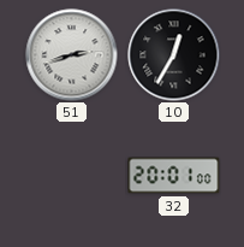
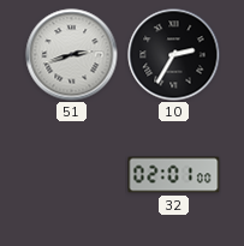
10: 12:35 -> 2:35
32: 20:01 -> 02:01
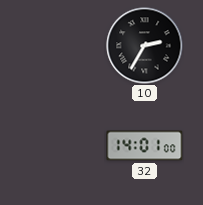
51: 2:42 -> none
32: 02:01 -> 14:01
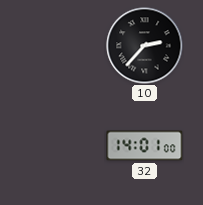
10: 2:35 -> 2:37
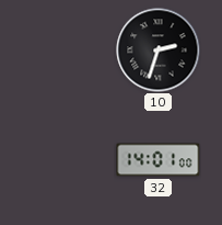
10: 2:37 -> 2:33
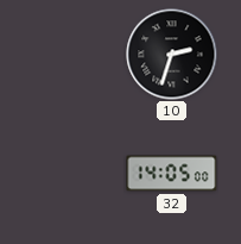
32: 14:01 -> 14:05
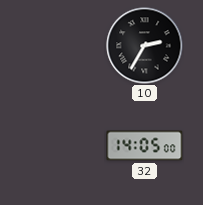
10: 2:33 -> 2:35
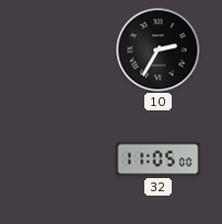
32: 14:05 -> 11:05
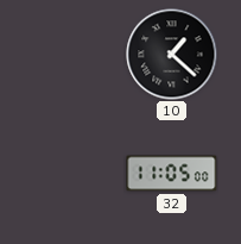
10: 2:35 -> 1:22
